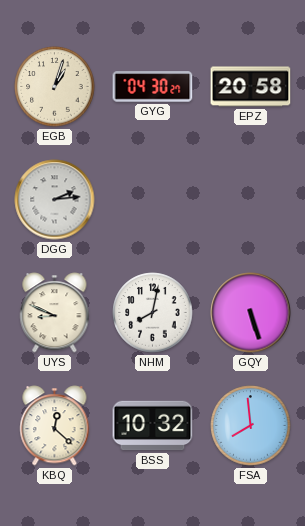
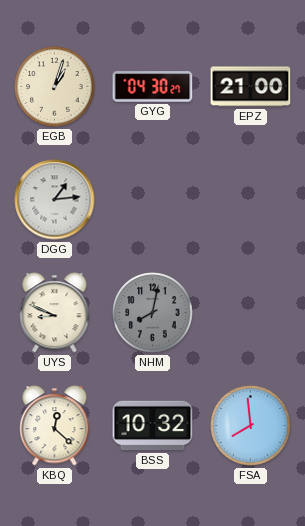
EPZ: 20:58 -> 21:00
DGG: 2:14 -> 1:14
NHM dial: white -> grey
GQY: 5:27 -> none
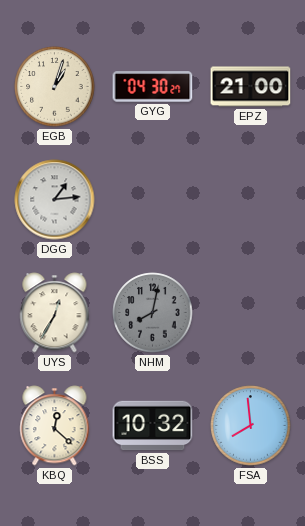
UYS: 8:49 -> 12:35
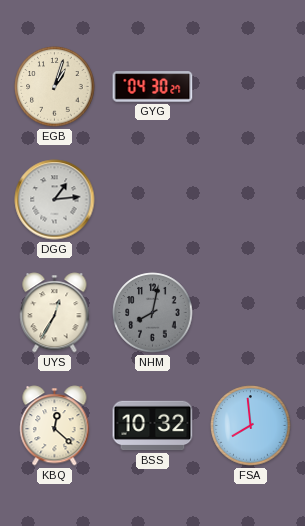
EPZ: 21:00 -> none
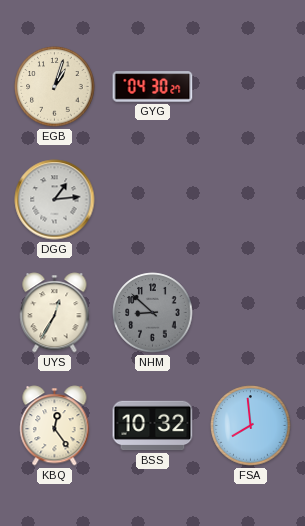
NHM: 8:02 -> 8:52
KBQ: 12:22 -> 12:24
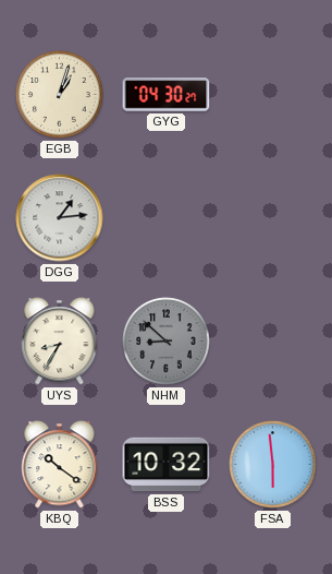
UYS: 12:35 -> 8:35
KBQ: 12:24 -> 10:21
FSA: 7:59 -> 5:59
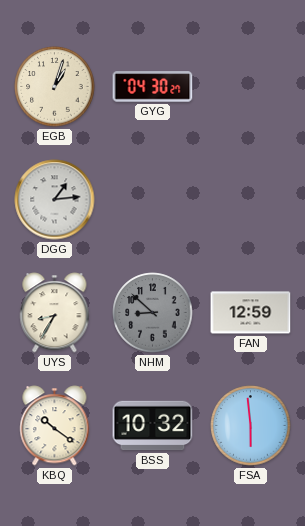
FAN: none -> 12:59
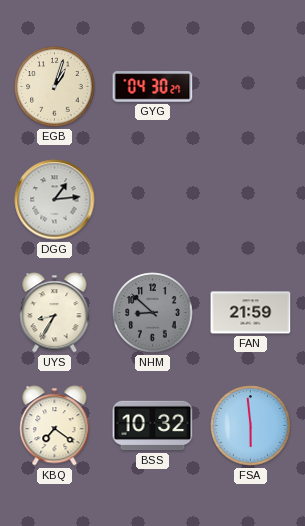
FAN: 12:59 -> 21:59
KBQ: 10:21 -> 7:21
